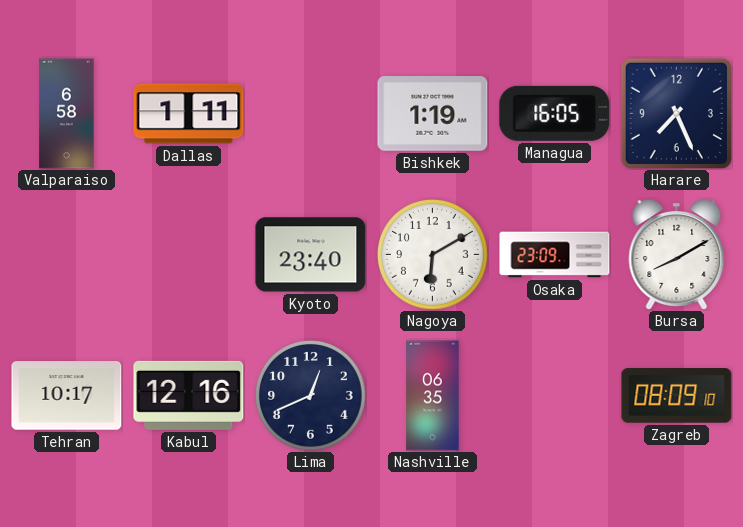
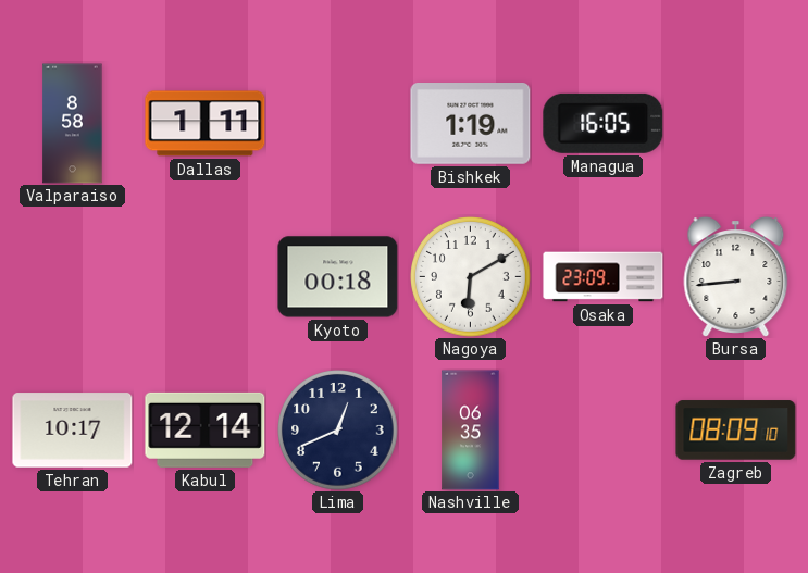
Valparaiso: 6:58 -> 8:58
Harare: 7:26 -> none
Kyoto: 23:40 -> 00:18
Bursa: 8:10 -> 8:44
Kabul: 12:16 -> 12:14
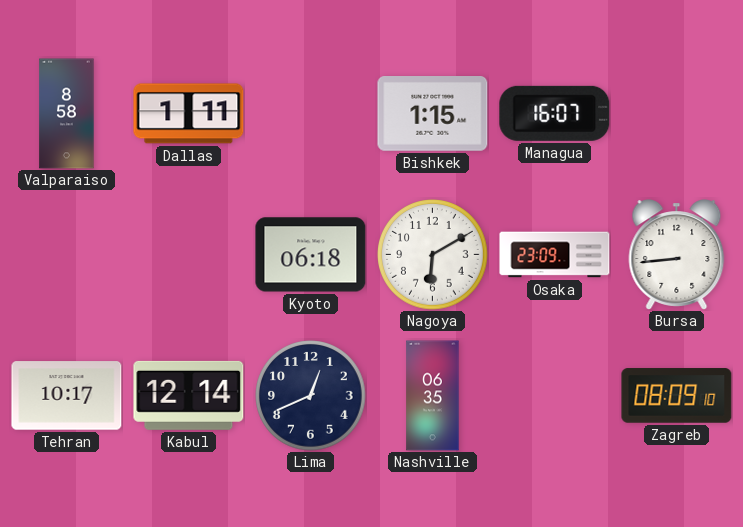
Bishkek: 1:19 -> 1:15
Managua: 16:05 -> 16:07
Kyoto: 00:18 -> 06:18
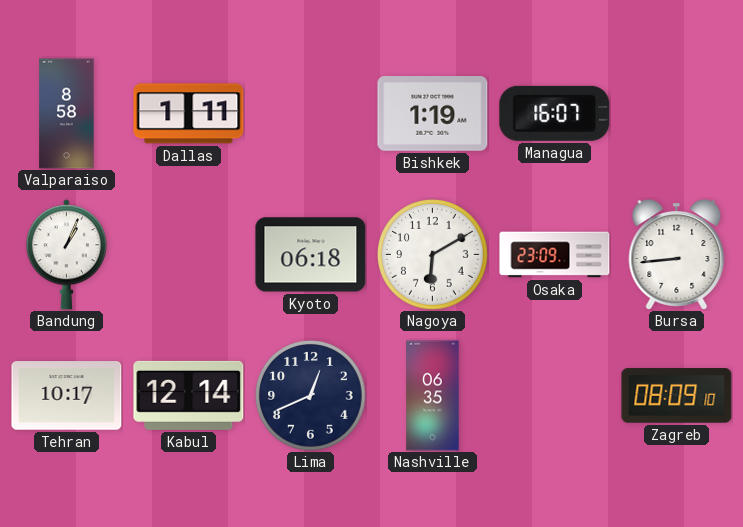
Bishkek: 1:15 -> 1:19
Bandung: none -> 1:04
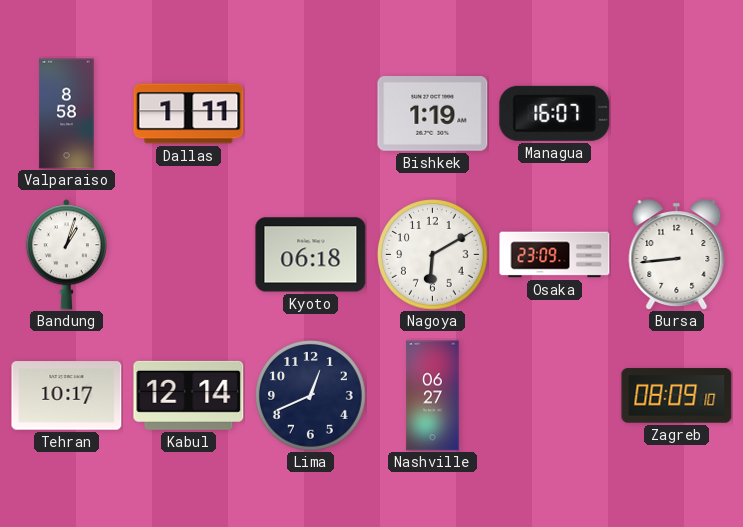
Bandung: 1:04 -> 1:03
Nashville: 06:35 -> 06:27
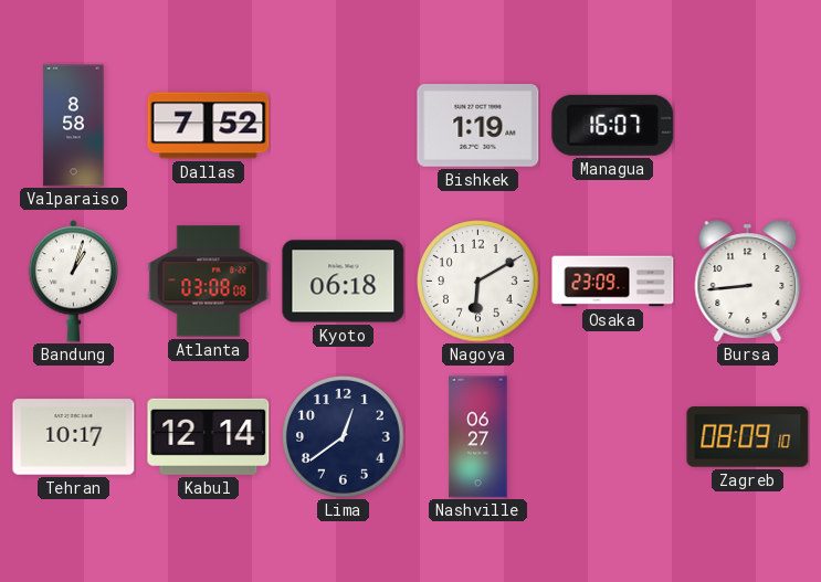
Dallas: 1:11 -> 7:52
Atlanta: none -> 03:08
Lima: 12:41 -> 12:39
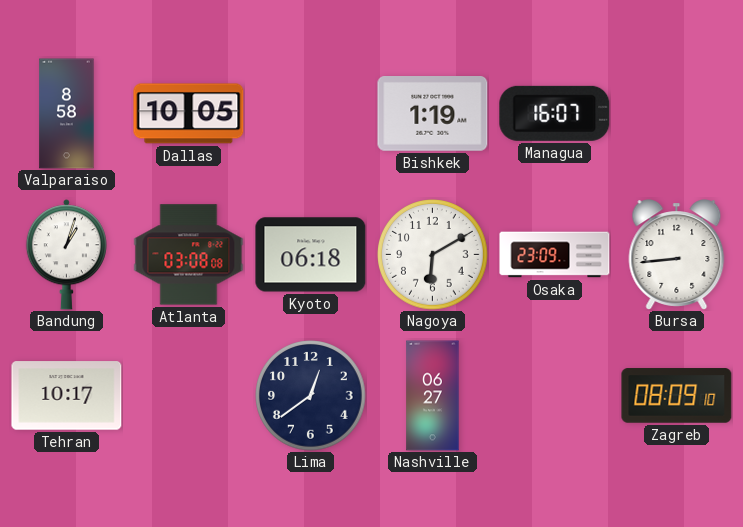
Dallas: 7:52 -> 10:05
Kabul: 12:14 -> none
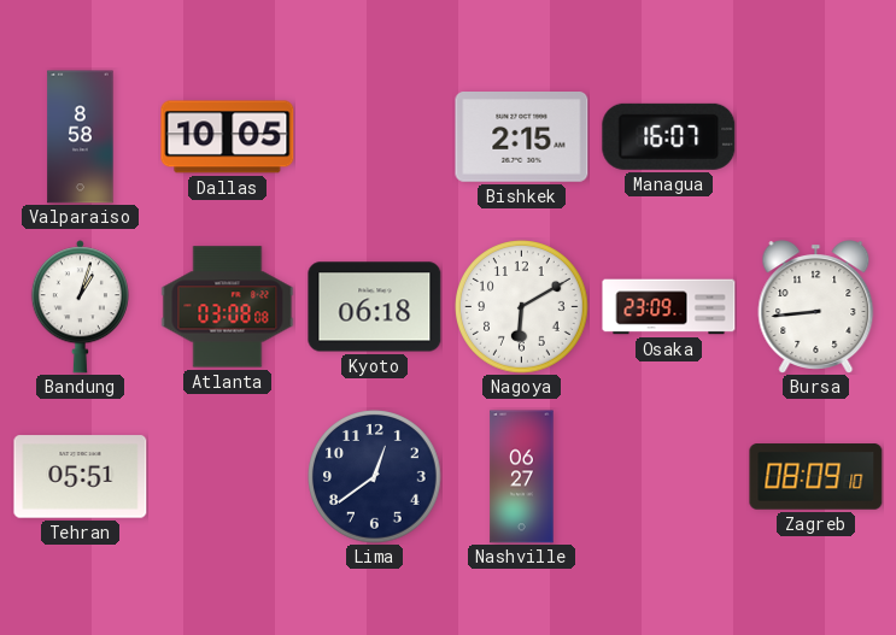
Bishkek: 1:19 -> 2:15
Tehran: 10:17 -> 05:51
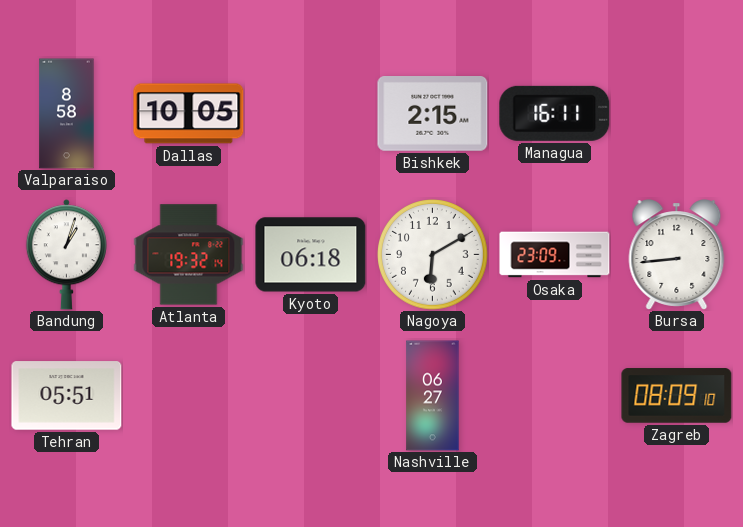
Managua: 16:07 -> 16:11
Atlanta: 03:08 -> 19:32
Lima: 12:39 -> none
